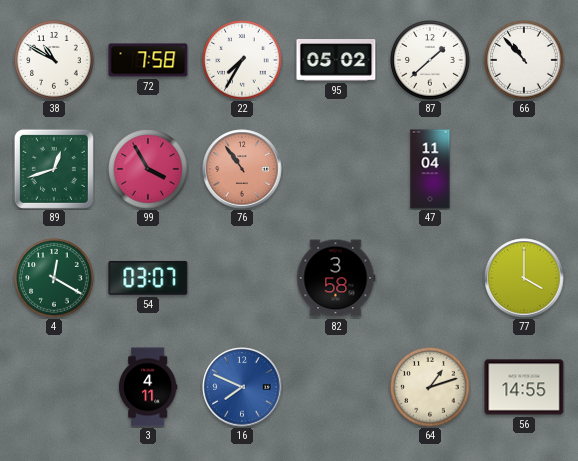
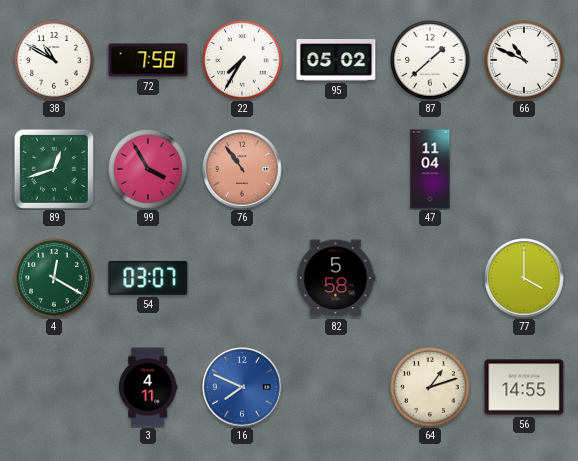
66: 10:53 -> 10:49
82: 3:58 -> 5:58
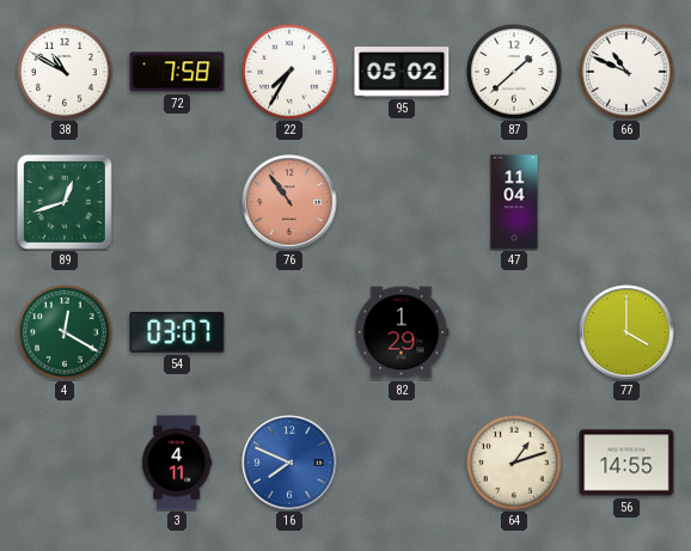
99: 3:55 -> none
82: 5:58 -> 1:29
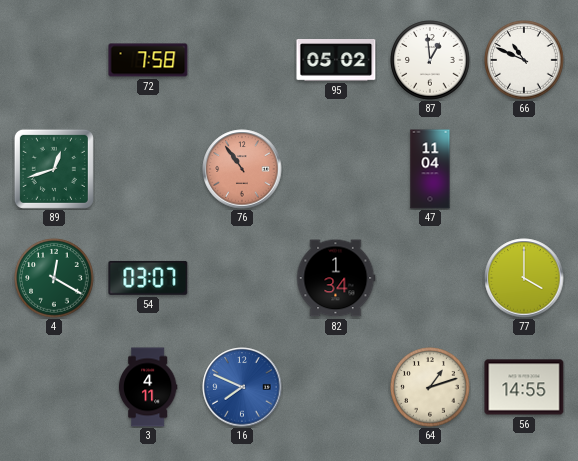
38: 10:50 -> none
22: 7:35 -> none
87: 1:38 -> 12:59
82: 1:29 -> 1:34
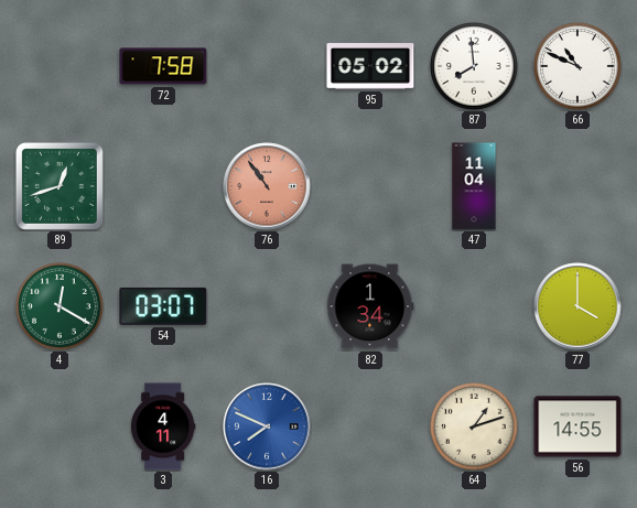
87: 12:59 -> 7:59
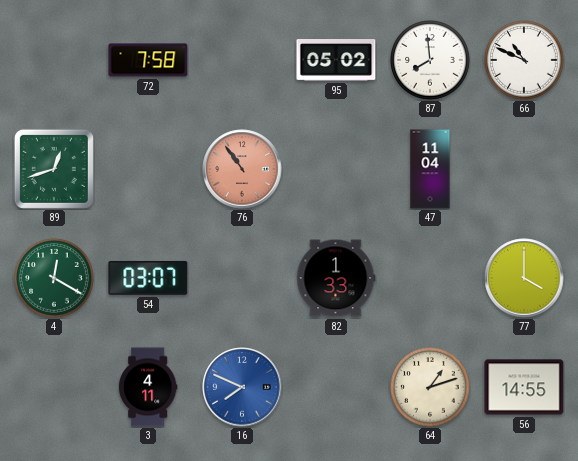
82: 1:34 -> 1:33
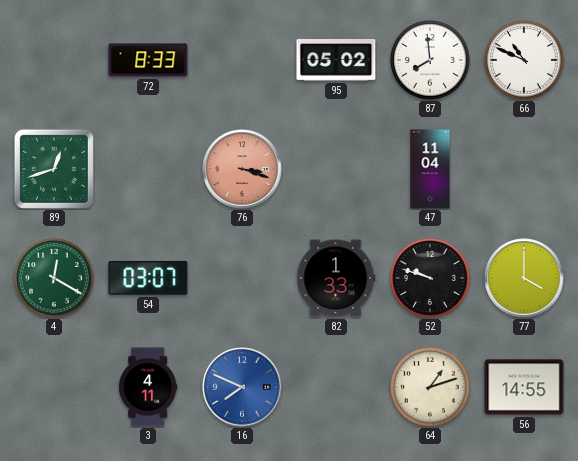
72: 7:58 -> 8:33
76: 10:54 -> 3:18
52: none -> 9:48
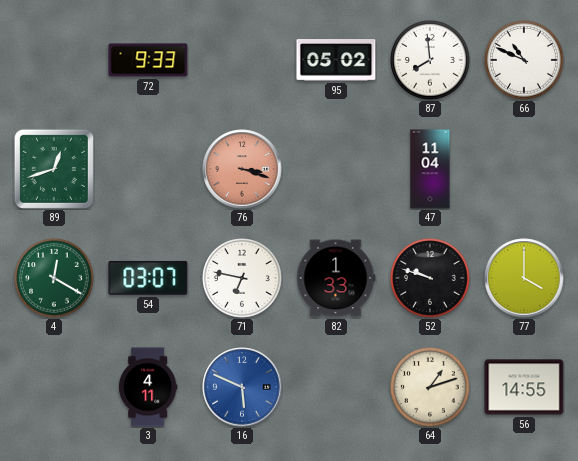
72: 8:33 -> 9:33
71: none -> 6:47
16: 7:49 -> 5:49
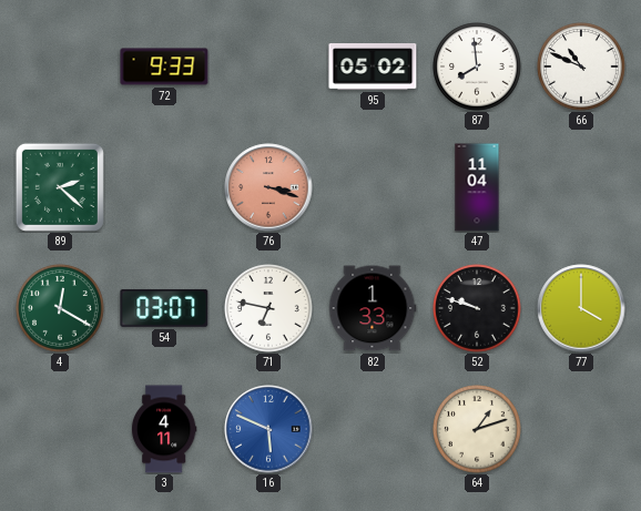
89: 12:42 -> 2:22
56: 14:55 -> none
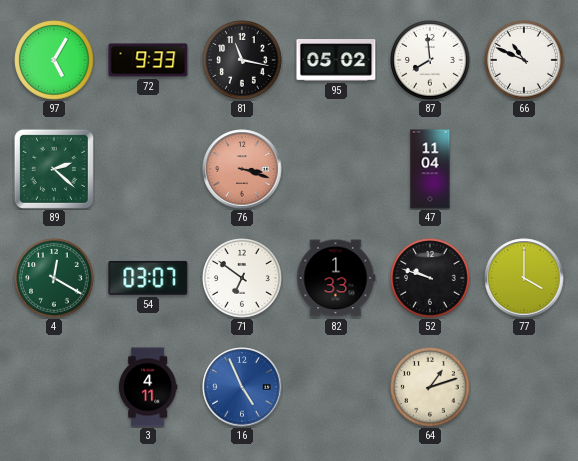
97: none -> 5:05
81: none -> 11:17
71: 6:47 -> 6:51
16: 5:49 -> 4:56
